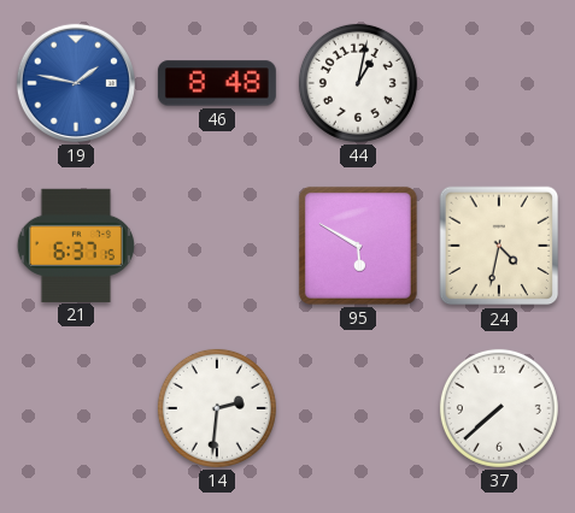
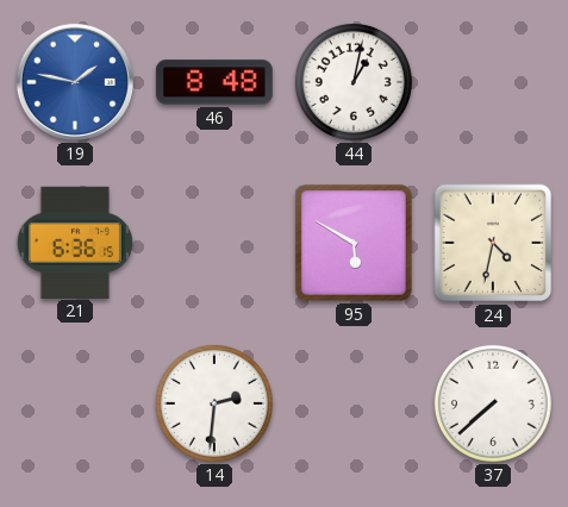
21: 6:37 -> 6:36
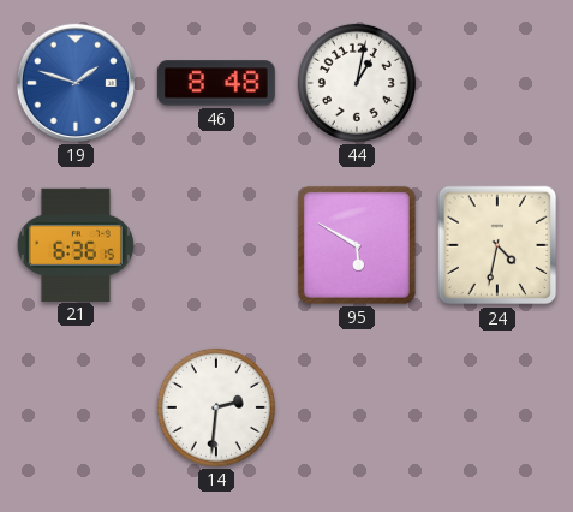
19: 1:47 -> 1:48
37: 7:38 -> none
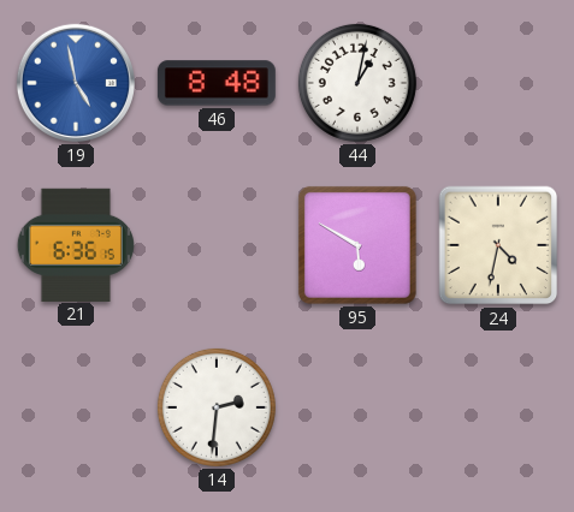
19: 1:48 -> 4:58
